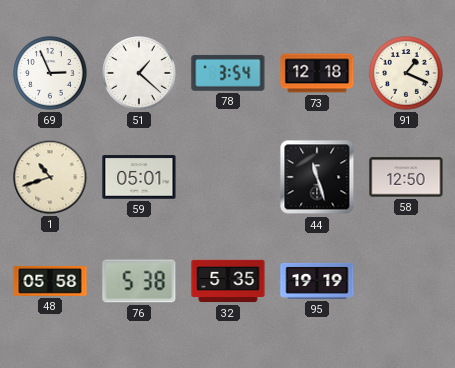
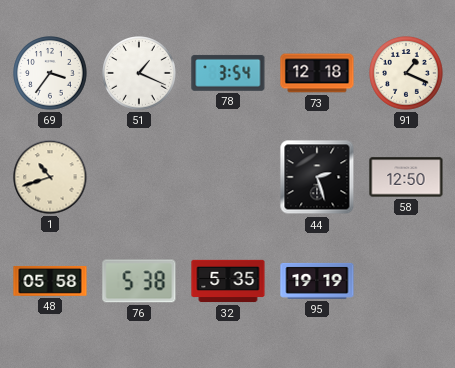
69: 2:56 -> 3:36
51: 1:22 -> 1:19
59: 05:01 -> none
44: 11:27 -> 2:27
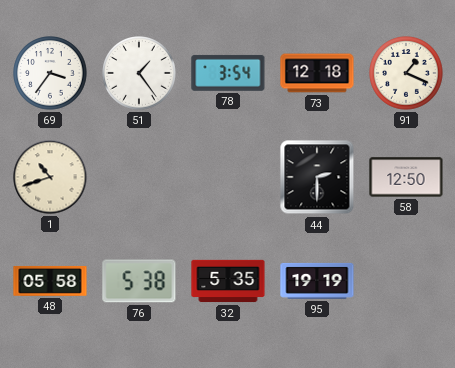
51: 1:19 -> 1:24
44: 2:27 -> 2:30
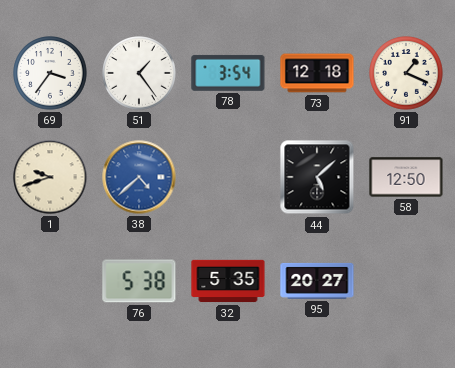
1: 10:42 -> 9:42
38: none -> 4:38
44: 2:30 -> 5:08
48: 05:58 -> none
95: 19:19 -> 20:27
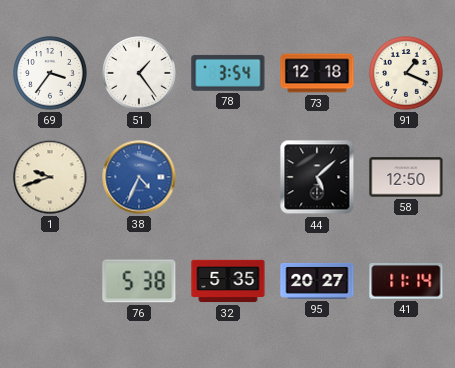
38: 4:38 -> 4:34
41: none -> 11:14
